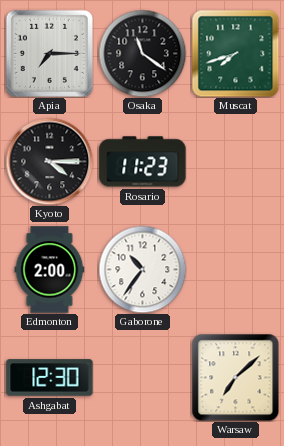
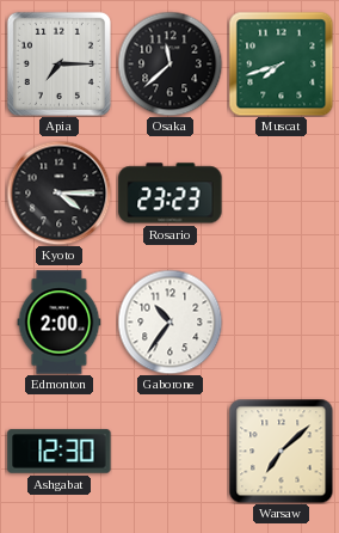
Osaka: 11:21 -> 11:38
Rosario: 11:23 -> 23:23
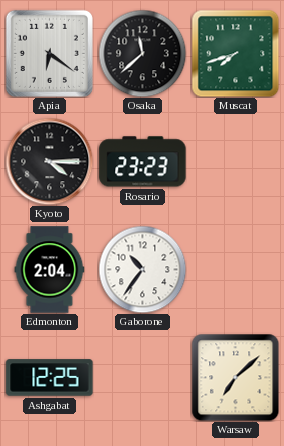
Apia: 7:15 -> 6:21
Edmonton: 2:00 -> 2:04
Ashgabat: 12:30 -> 12:25
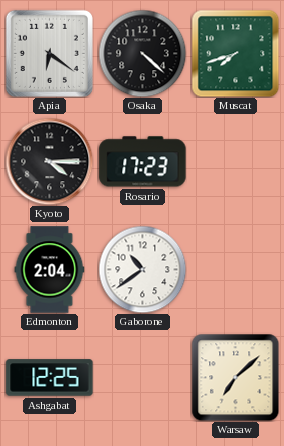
Osaka: 11:38 -> 4:22
Rosario: 23:23 -> 17:23
Gaborone: 10:36 -> 10:39
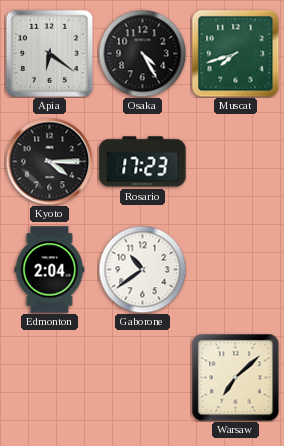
Osaka: 4:22 -> 4:25
Ashgabat: 12:25 -> none
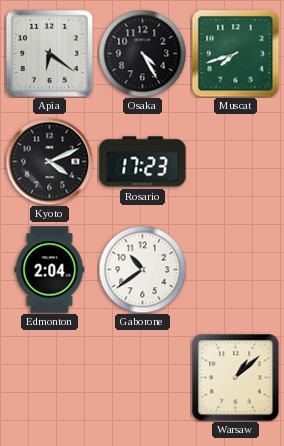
Kyoto: 4:15 -> 4:11
Warsaw: 7:08 -> 1:08
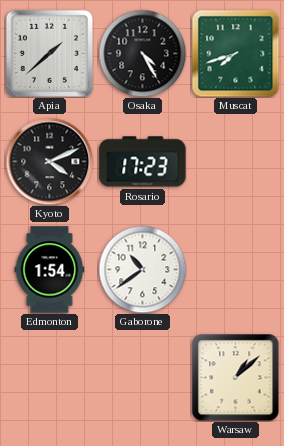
Apia: 6:21 -> 1:38
Edmonton: 2:04 -> 1:54
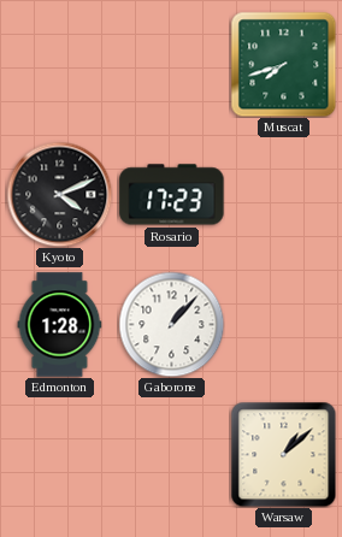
Apia: 1:38 -> none
Osaka: 4:25 -> none
Edmonton: 1:54 -> 1:28
Gaborone: 10:39 -> 1:07
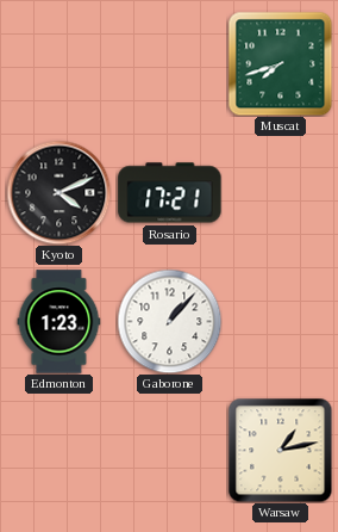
Rosario: 17:23 -> 17:21
Edmonton: 1:28 -> 1:23
Warsaw: 1:08 -> 1:13
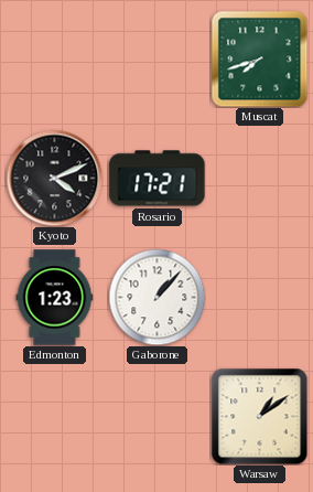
Warsaw: 1:13 -> 1:09
